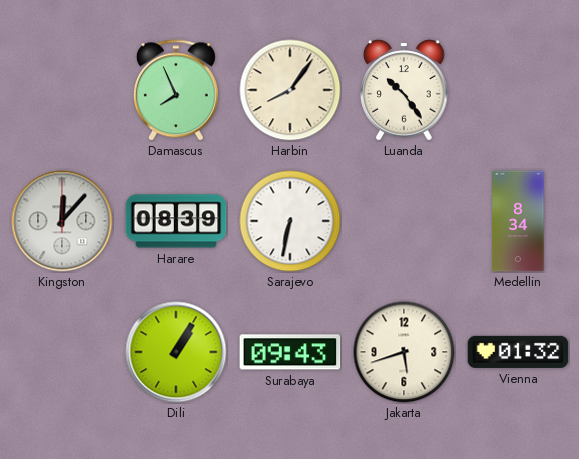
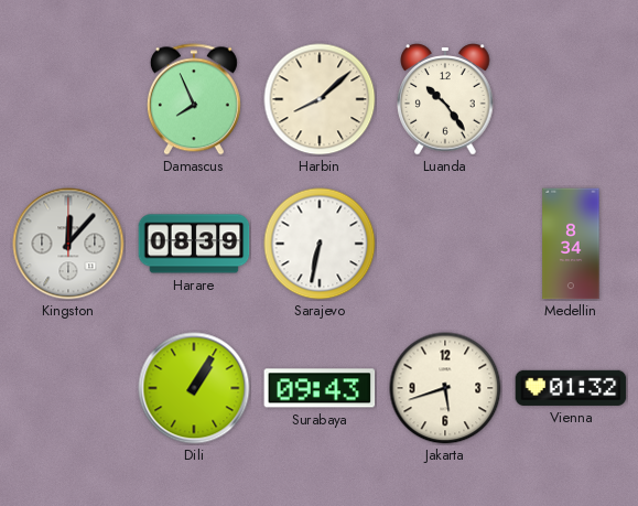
Harbin: 8:06 -> 8:08
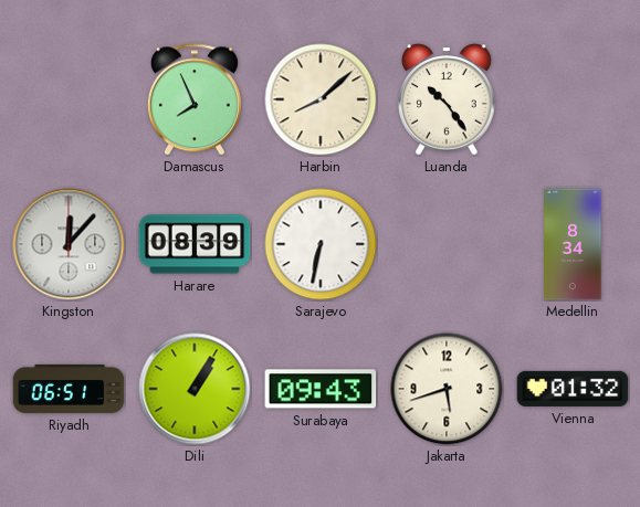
Riyadh: none -> 06:51
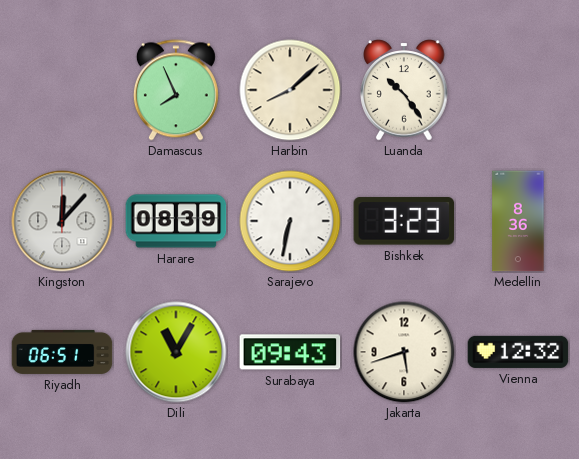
Bishkek: none -> 3:23
Medellin: 8:34 -> 8:36
Dili: 1:05 -> 11:05
Vienna: 01:32 -> 12:32
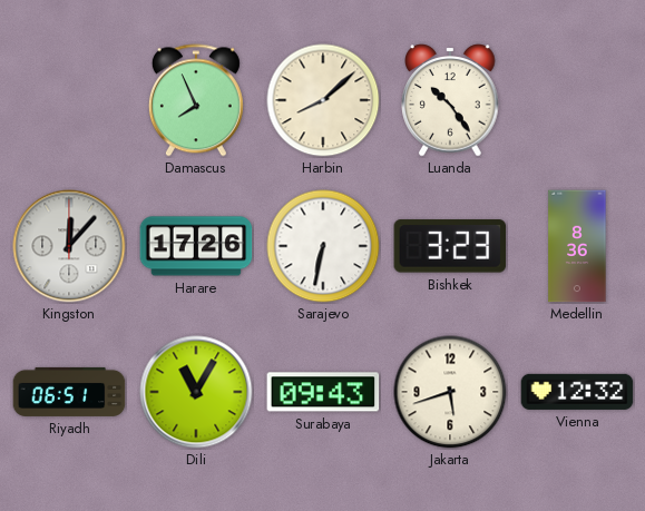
Harare: 08:39 -> 17:26
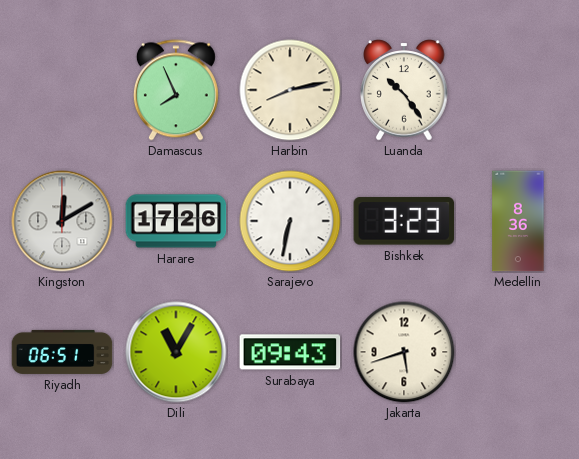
Harbin: 8:08 -> 8:13
Kingston: 12:07 -> 12:10
Vienna: 12:32 -> none
